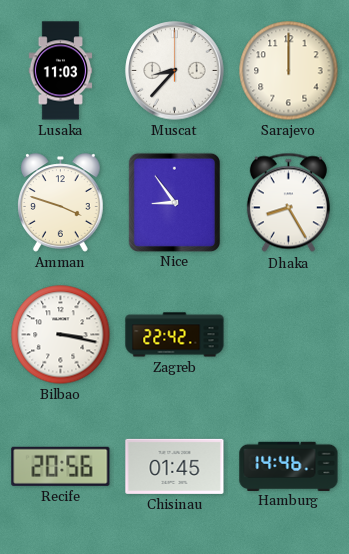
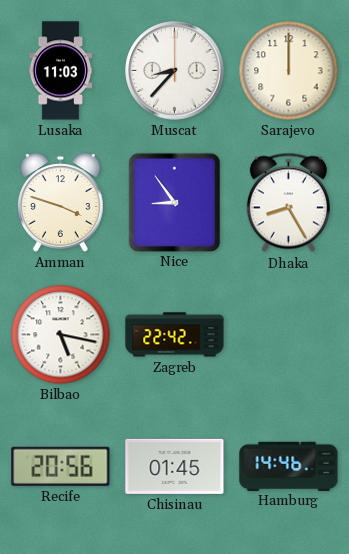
Bilbao: 3:17 -> 5:17
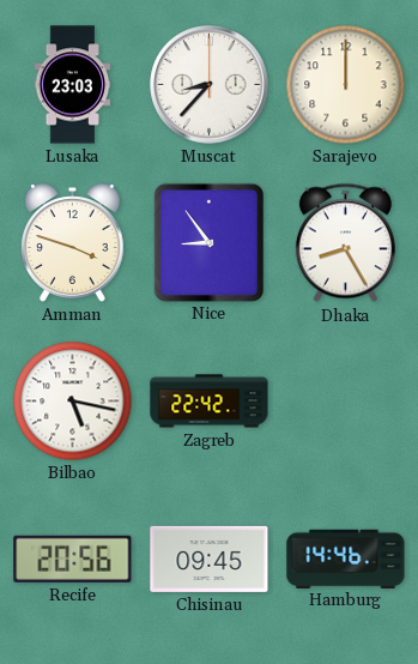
Lusaka: 11:03 -> 23:03
Chisinau: 01:45 -> 09:45
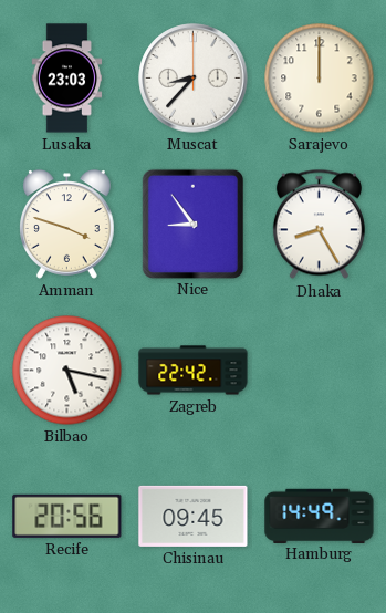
Hamburg: 14:46 -> 14:49
